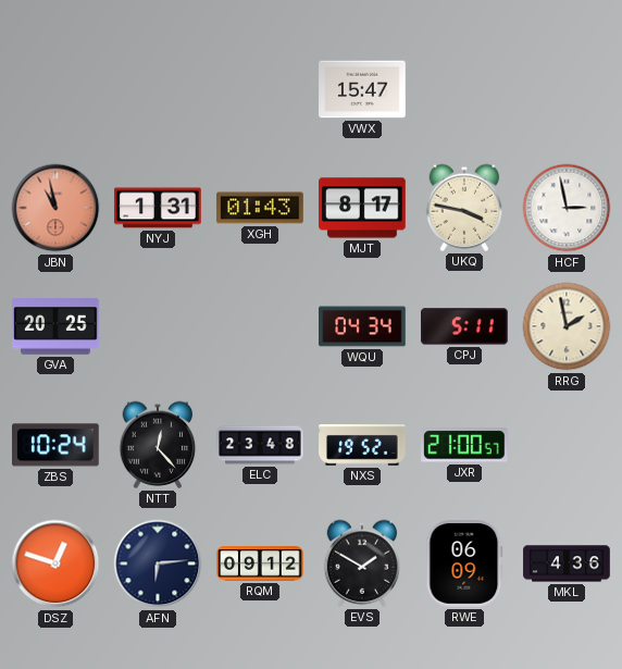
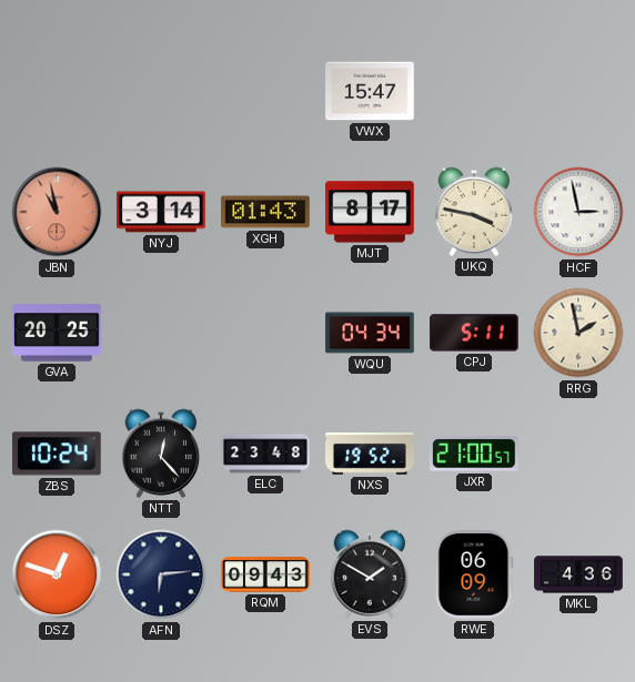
NYJ: 1:31 -> 3:14
RQM: 09:12 -> 09:43
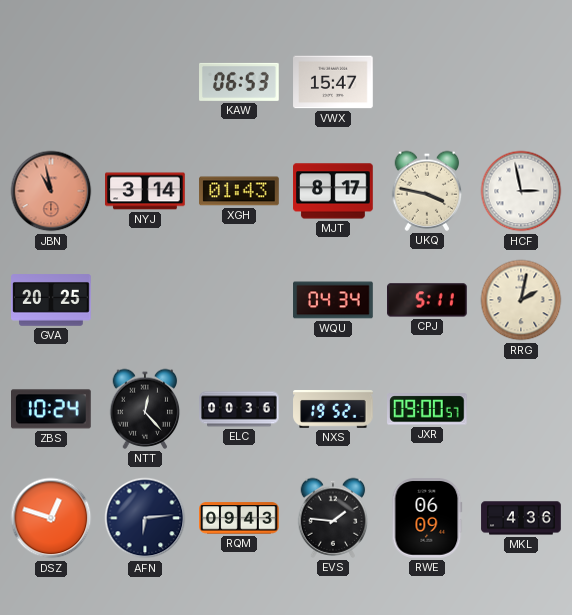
KAW: none -> 06:53
RRG: 1:58 -> 2:02
ELC: 23:48 -> 00:36
JXR: 21:00 -> 09:00
EVS: 1:50 -> 1:46
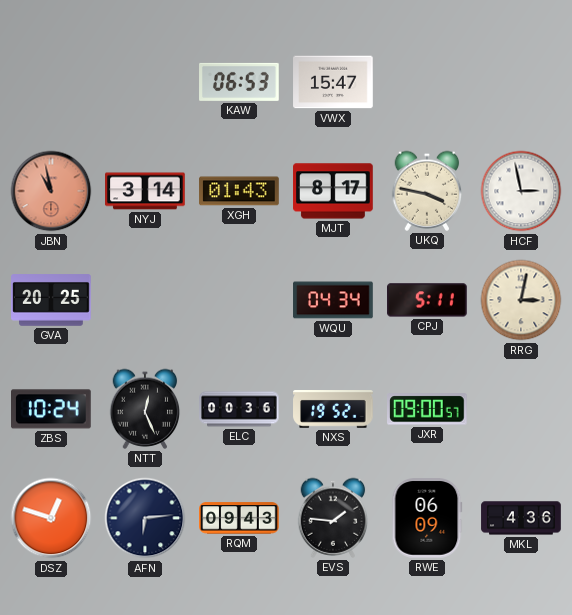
RRG: 2:02 -> 3:02
NTT: 12:23 -> 12:26
